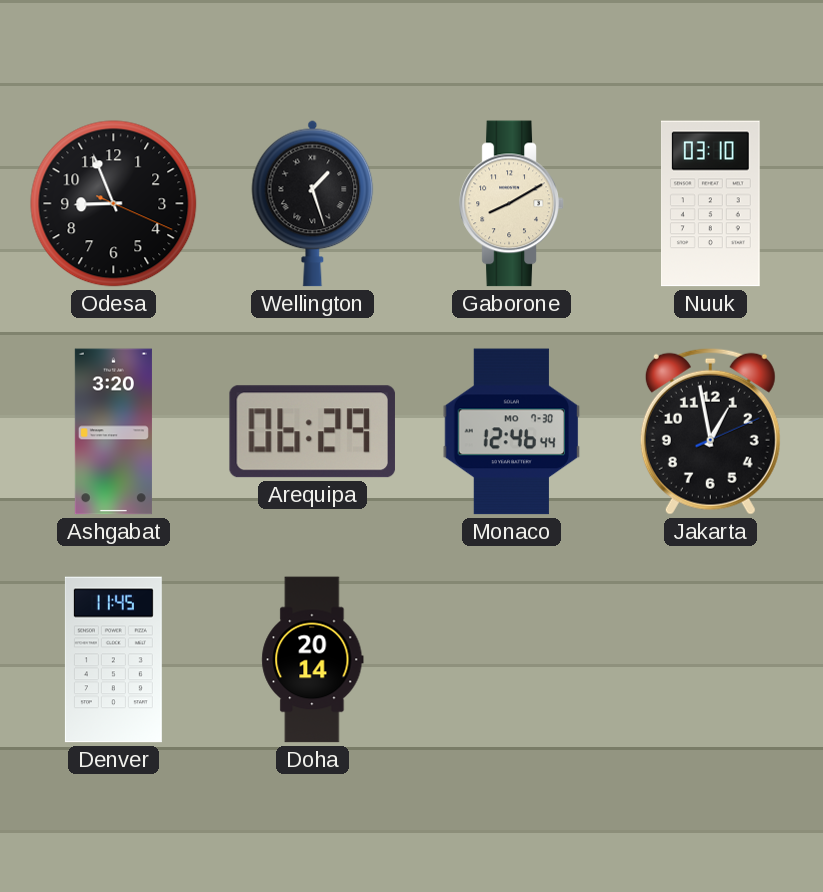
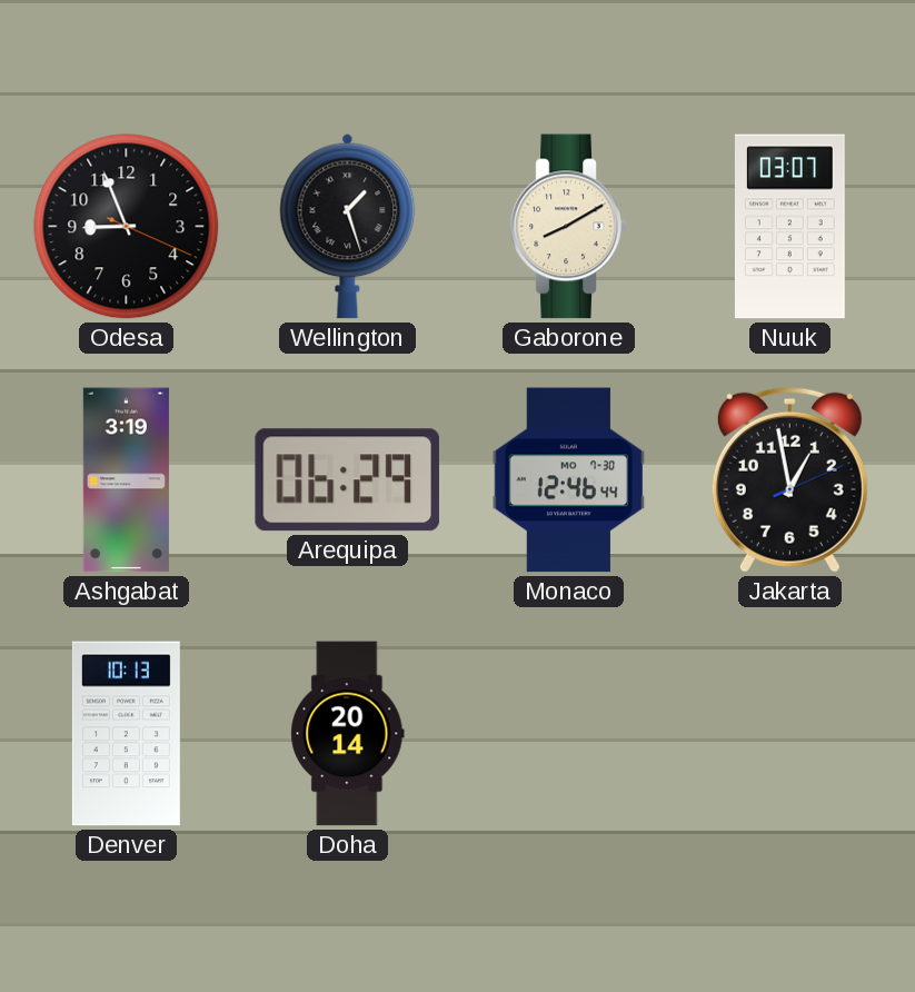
Nuuk: 03:10 -> 03:07
Ashgabat: 3:20 -> 3:19
Denver: 11:45 -> 10:13
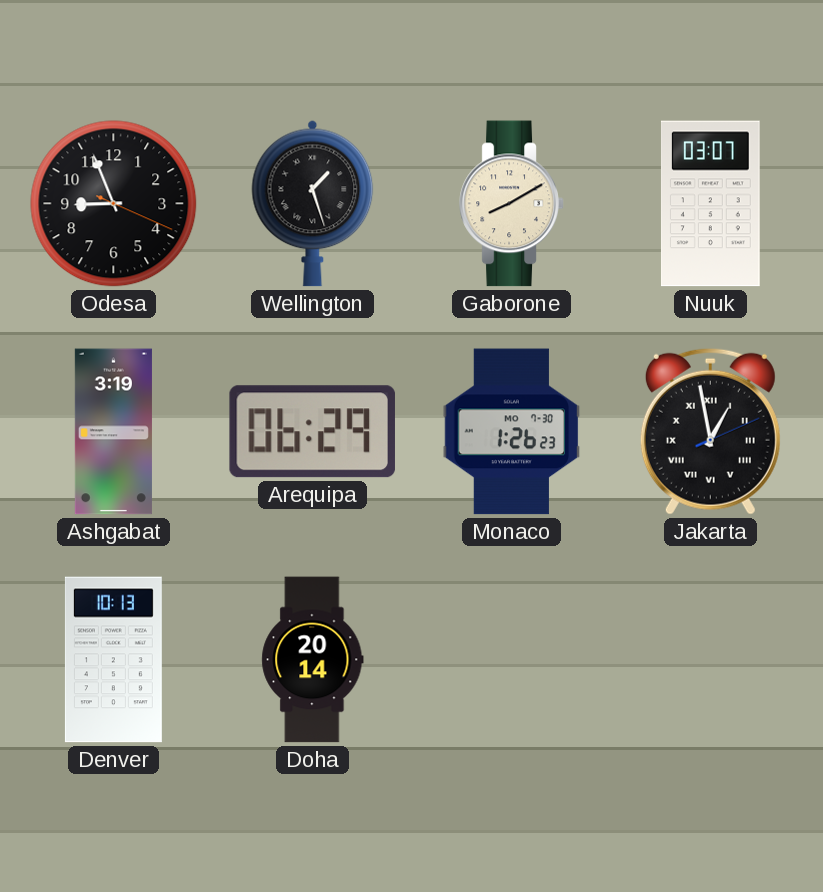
Monaco: 12:46 -> 1:26
Jakarta numerals: Arabic -> Roman
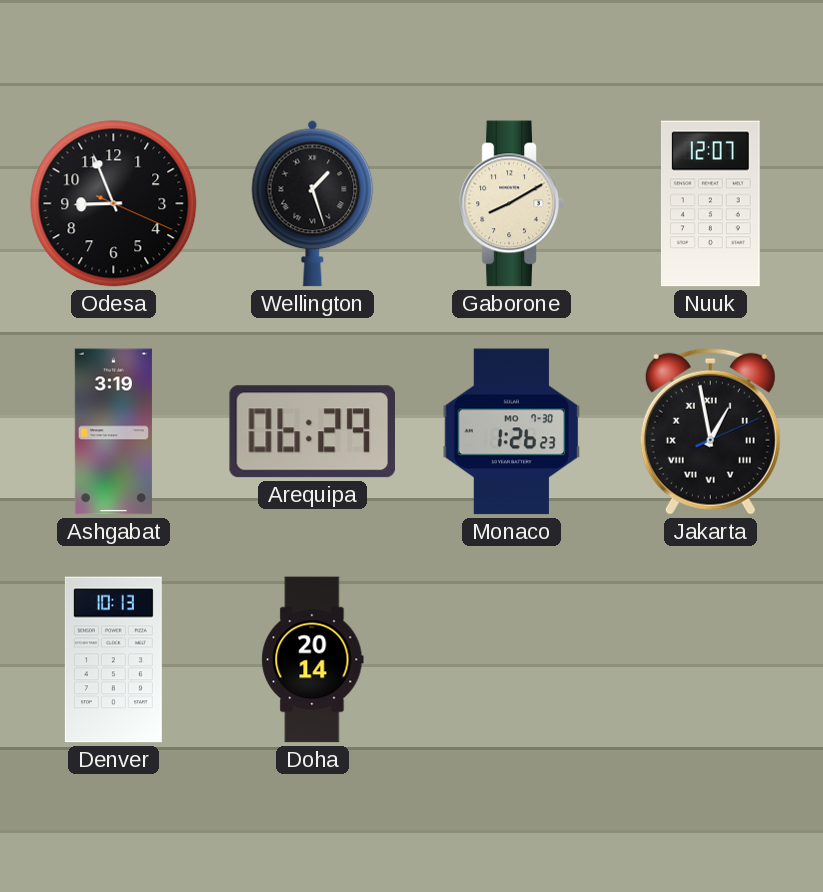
Nuuk: 03:07 -> 12:07
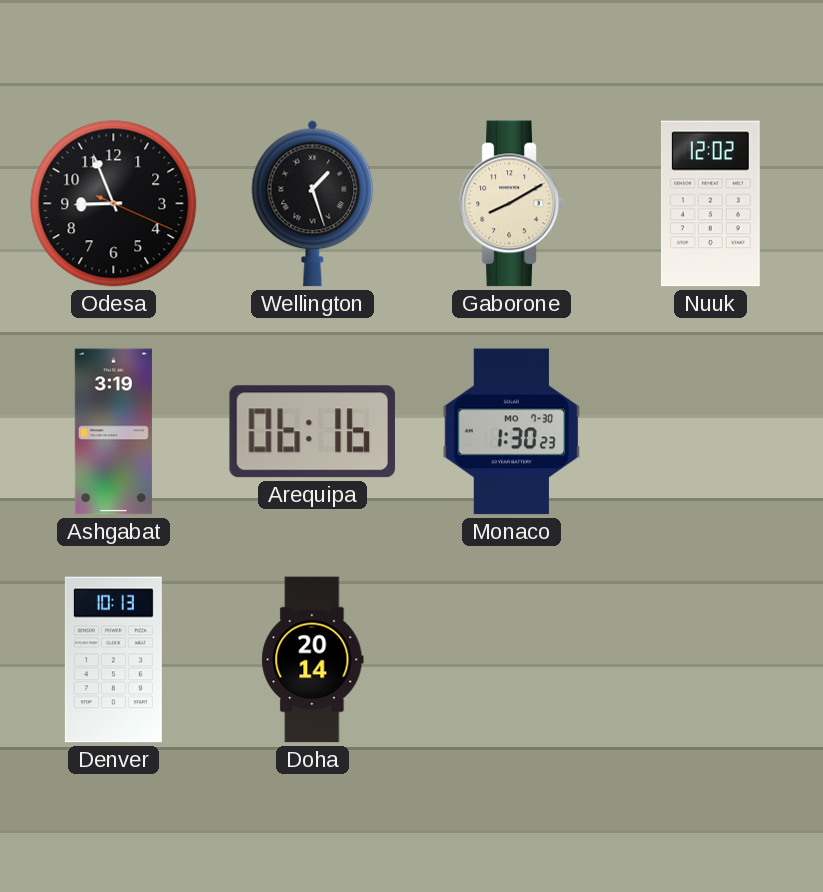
Nuuk: 12:07 -> 12:02
Arequipa: 06:29 -> 06:16
Monaco: 1:26 -> 1:30
Jakarta: 12:58 -> none
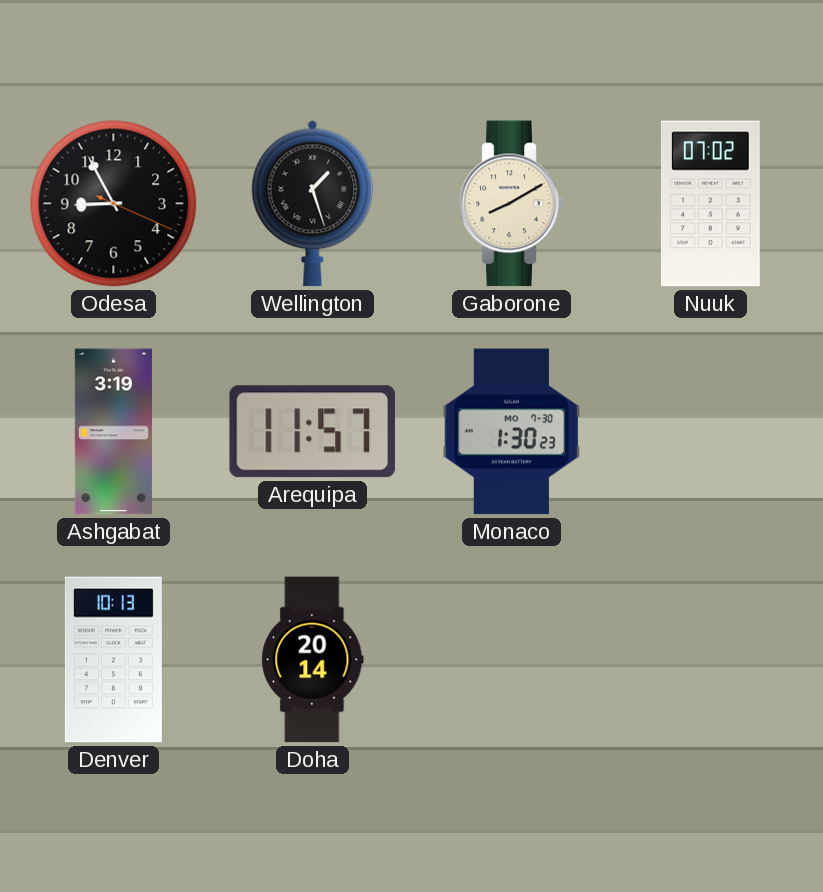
Odesa: 8:56 -> 8:55
Nuuk: 12:02 -> 07:02
Arequipa: 06:16 -> 11:57
